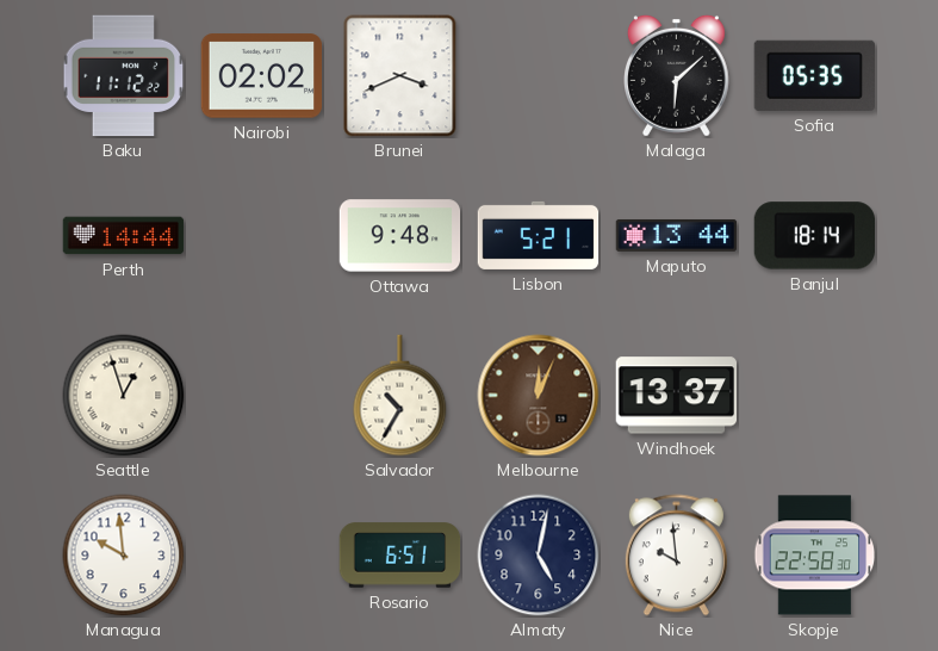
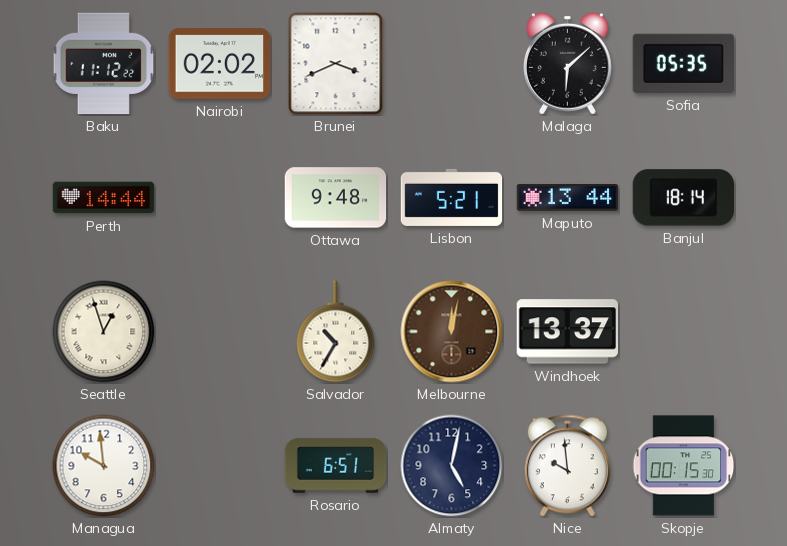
Melbourne: 12:04 -> 12:02
Skopje: 22:58 -> 00:15
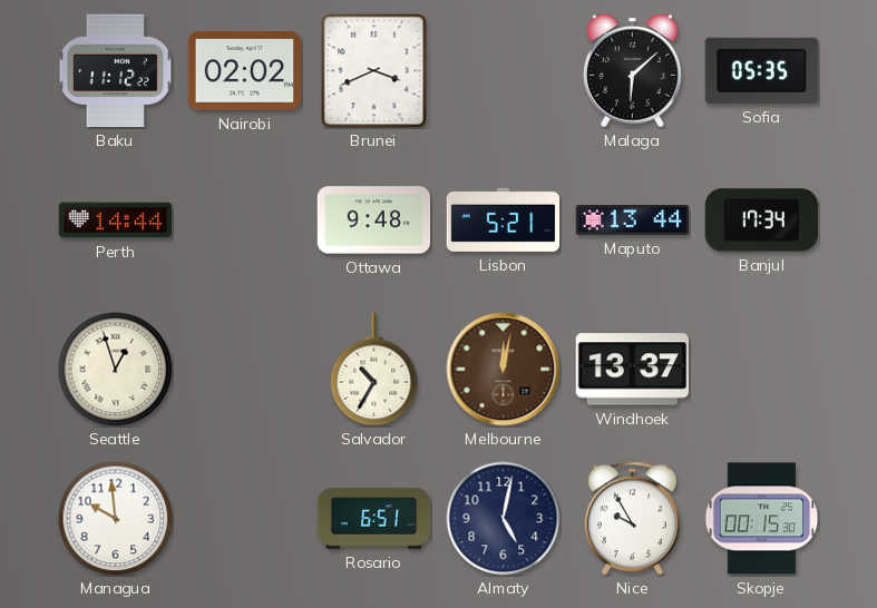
Banjul: 18:14 -> 17:34
Nice: 9:59 -> 9:55
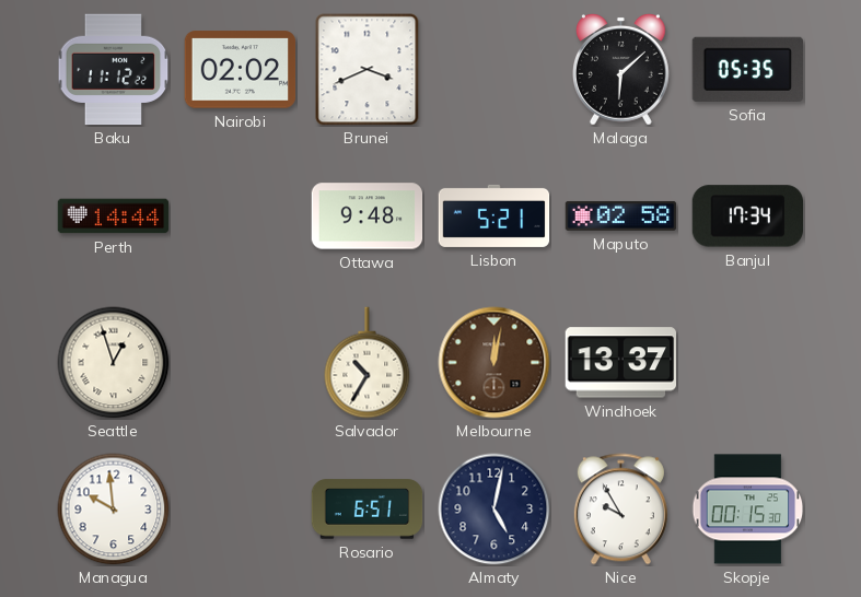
Maputo: 13:44 -> 02:58
